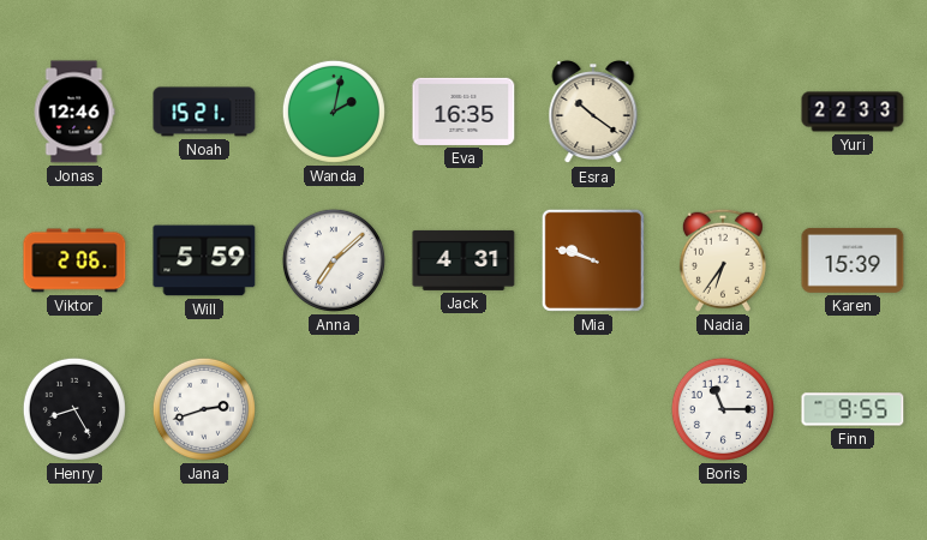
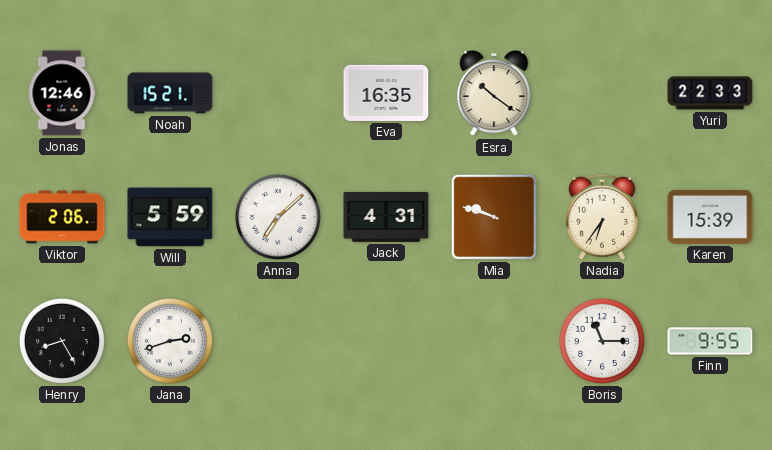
Wanda: 2:02 -> none
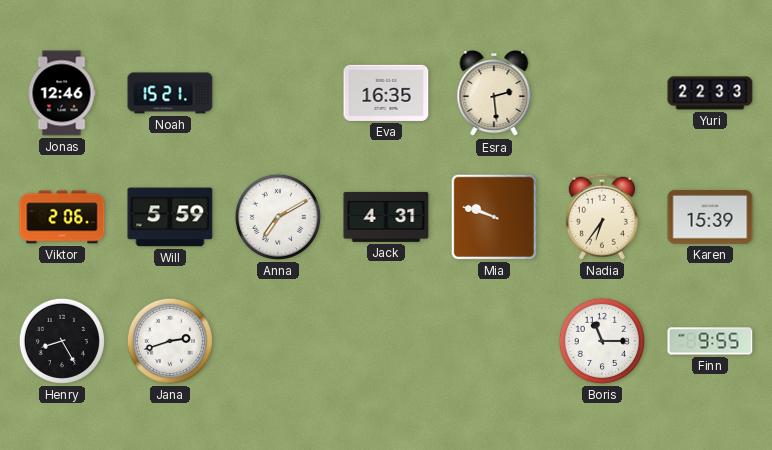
Esra: 10:21 -> 2:29
Anna: 7:08 -> 7:10
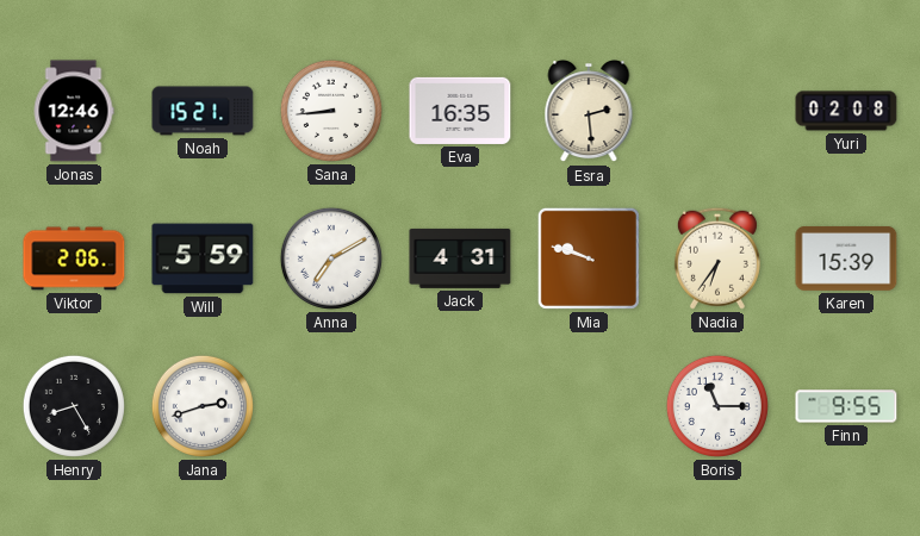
Sana: none -> 8:44
Yuri: 22:33 -> 02:08
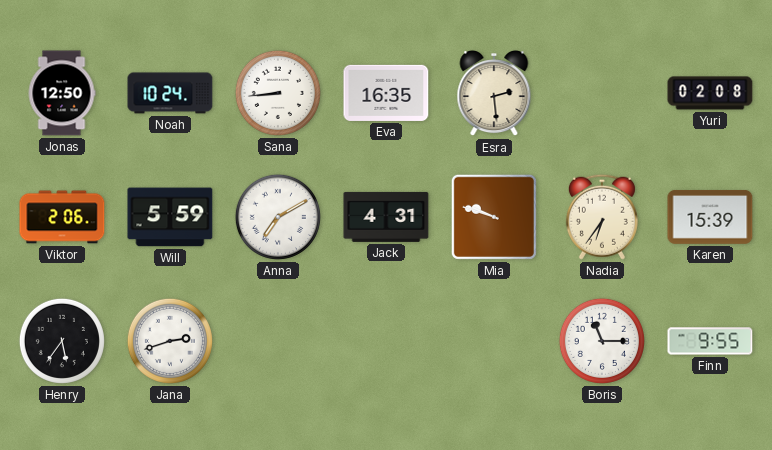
Jonas: 12:46 -> 12:50
Noah: 15:21 -> 10:24
Henry: 8:25 -> 5:36
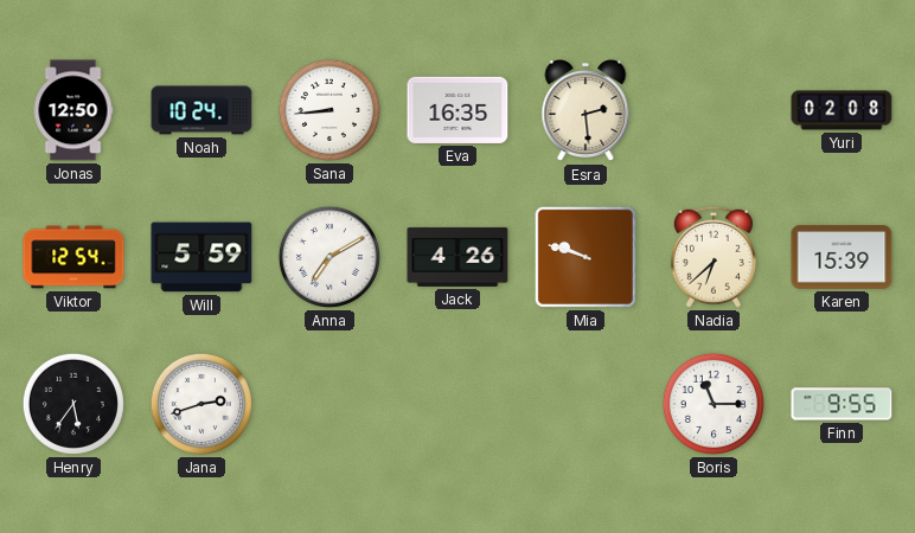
Viktor: 2:06 -> 12:54
Jack: 4:31 -> 4:26
Nadia: 6:36 -> 6:38
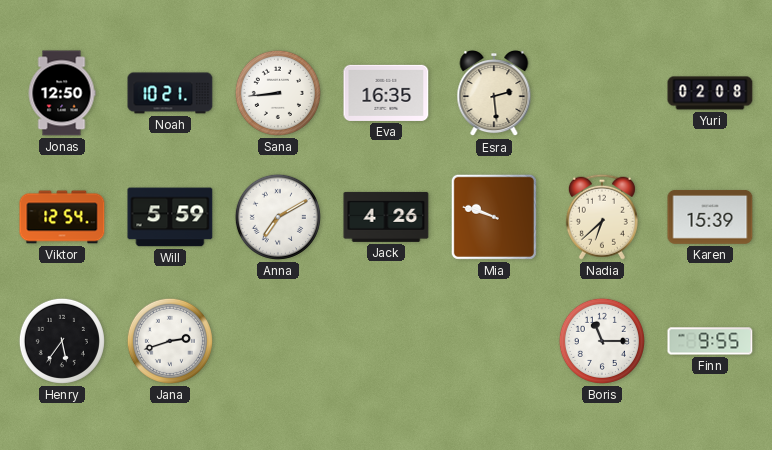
Noah: 10:24 -> 10:21
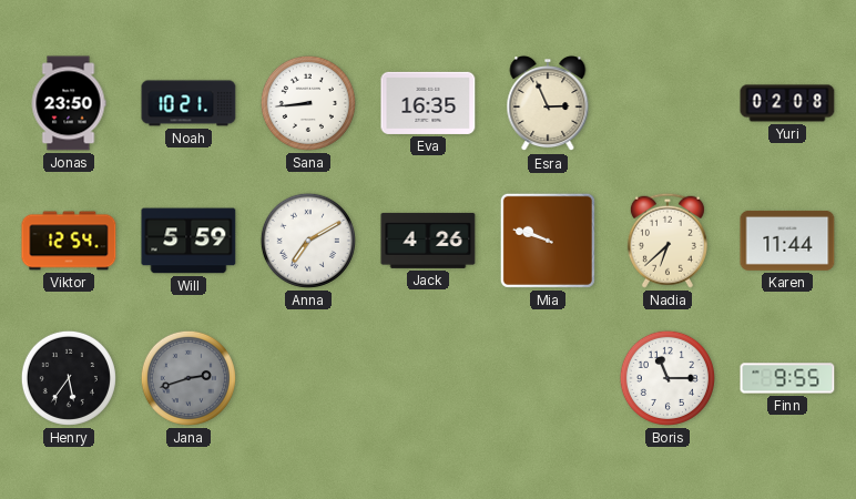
Jonas: 12:50 -> 23:50
Esra: 2:29 -> 2:56
Karen: 15:39 -> 11:44
Jana dial: white -> grey
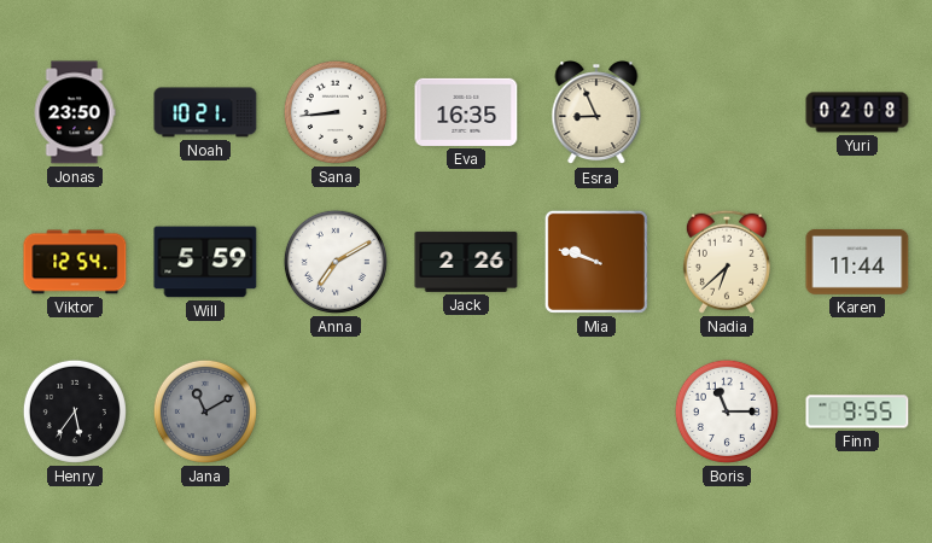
Esra: 2:56 -> 8:56
Jack: 4:26 -> 2:26
Jana: 2:42 -> 11:10
